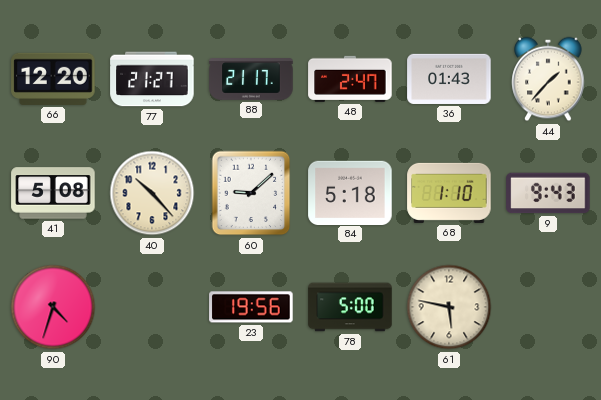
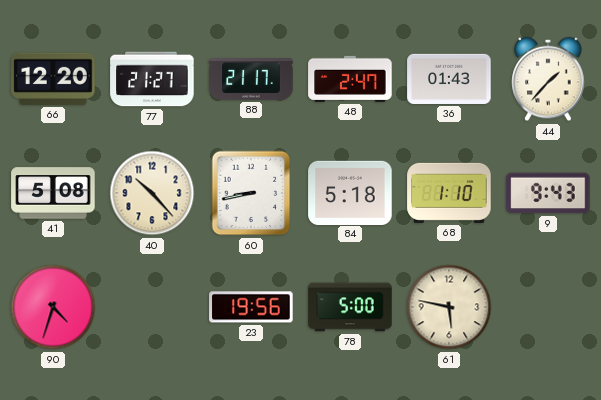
60: 9:08 -> 8:43
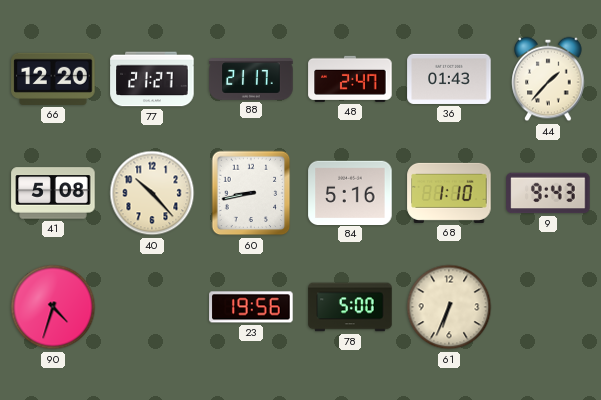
84: 5:18 -> 5:16
61: 5:47 -> 6:34
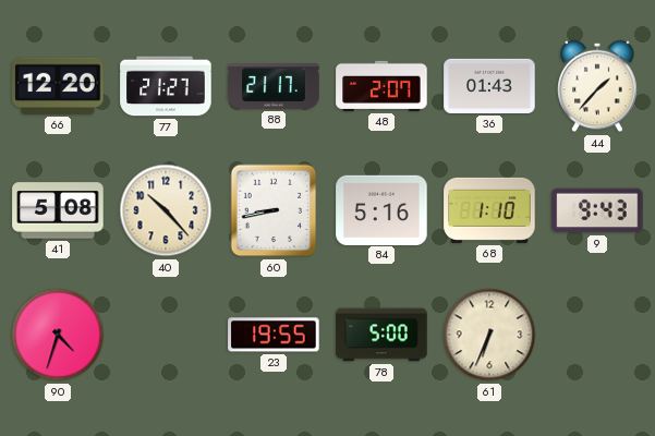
48: 2:47 -> 2:07
23: 19:56 -> 19:55
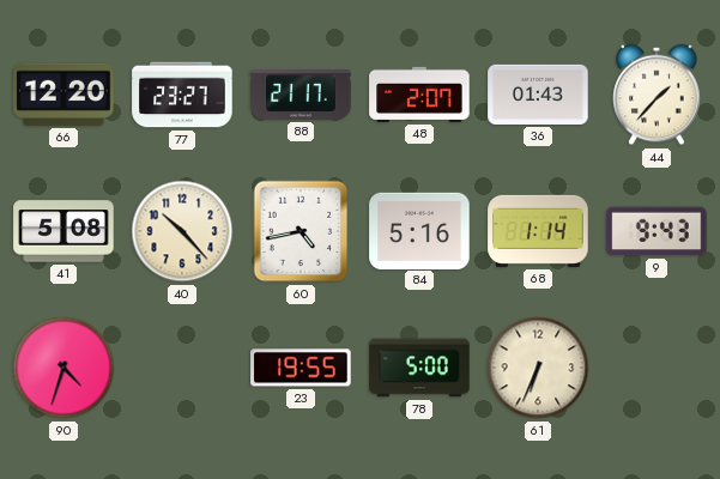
77: 21:27 -> 23:27
60: 8:43 -> 4:43
68: 1:10 -> 1:14
